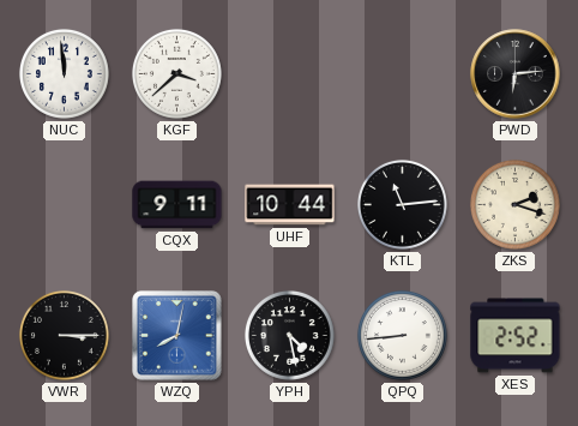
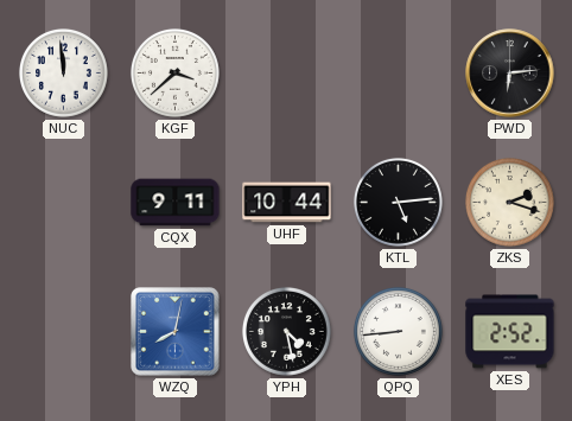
KTL: 11:14 -> 5:14
VWR: 3:15 -> none
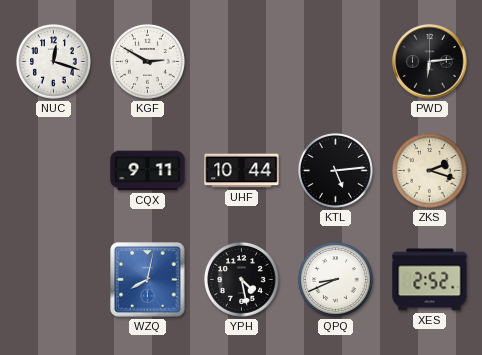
NUC: 11:59 -> 12:18
KGF: 3:38 -> 2:50
QPQ: 8:44 -> 8:41
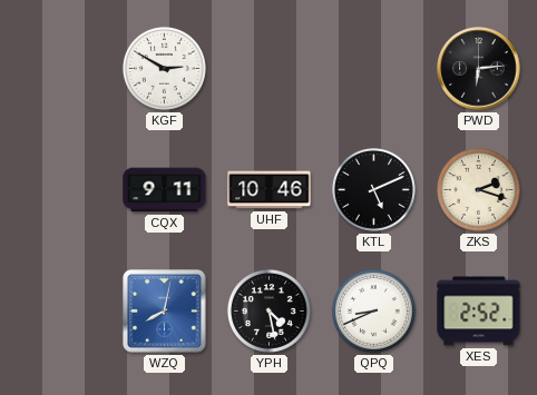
NUC: 12:18 -> none
UHF: 10:44 -> 10:46
KTL: 5:14 -> 5:11
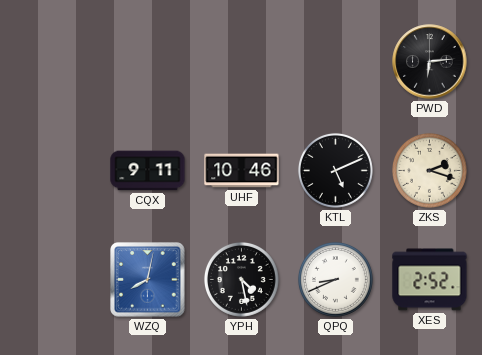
KGF: 2:50 -> none
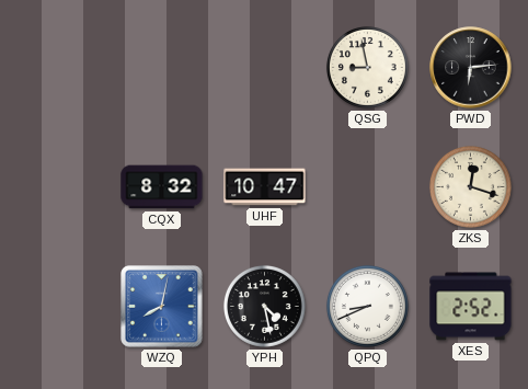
QSG: none -> 8:58
CQX: 9:11 -> 8:32
UHF: 10:46 -> 10:47
KTL: 5:11 -> none
ZKS: 2:18 -> 12:18
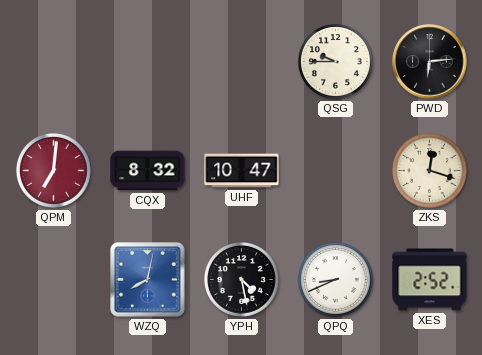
QSG: 8:58 -> 9:45
QPM: none -> 7:01
